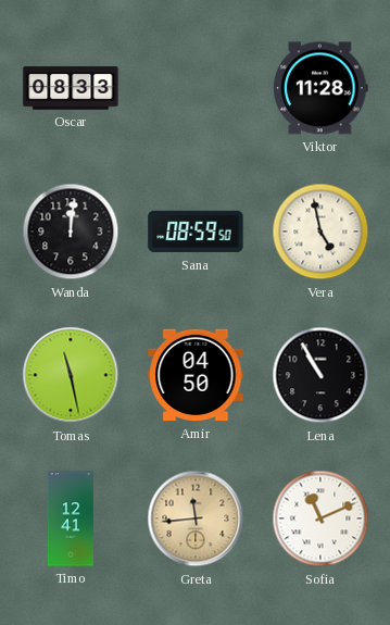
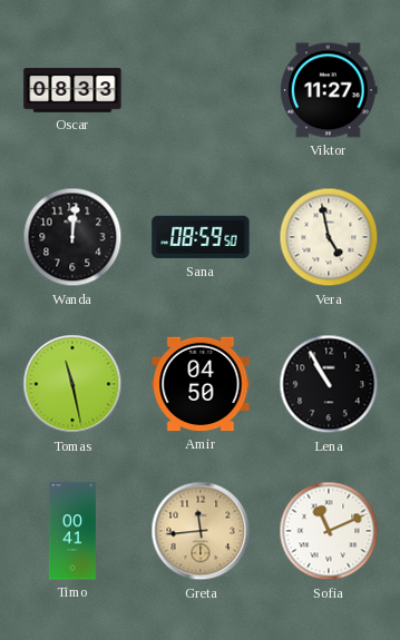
Viktor: 11:28 -> 11:27
Timo: 12:41 -> 00:41
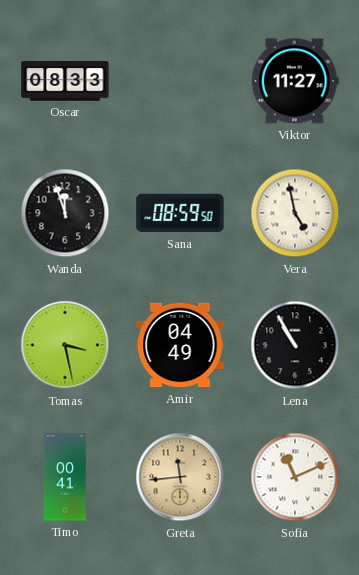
Wanda: 12:01 -> 11:57
Tomas: 11:28 -> 3:28
Amir: 04:50 -> 04:49
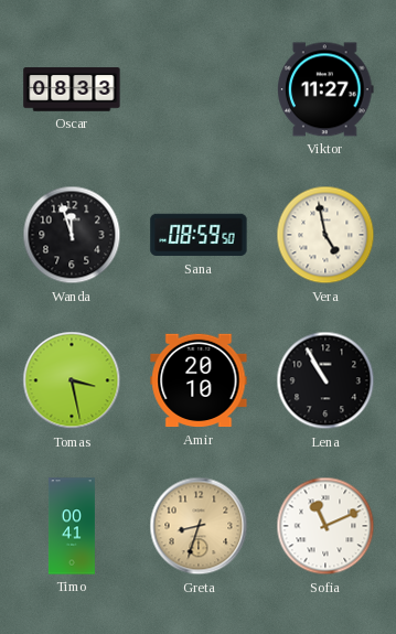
Amir: 04:49 -> 20:10
Greta: 11:44 -> 8:33
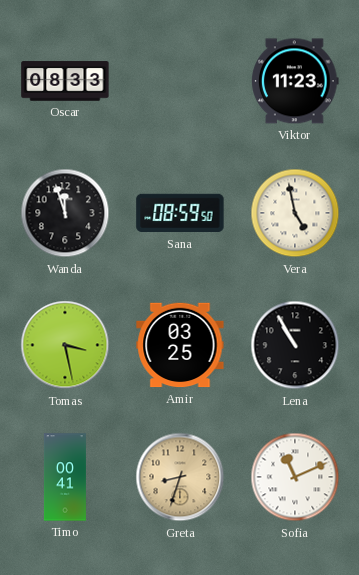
Viktor: 11:27 -> 11:23
Amir: 20:10 -> 03:25
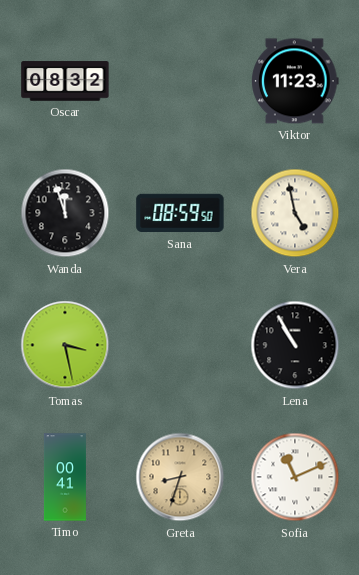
Oscar: 08:33 -> 08:32
Amir: 03:25 -> none
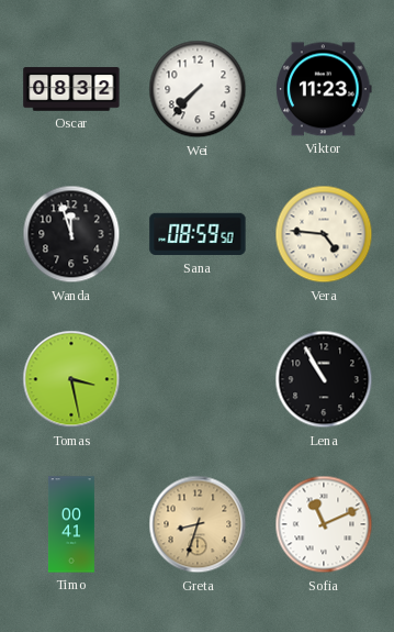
Wei: none -> 7:37
Vera: 4:58 -> 4:46
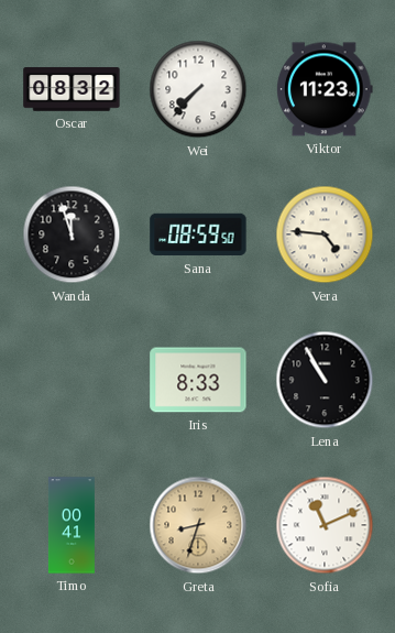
Tomas: 3:28 -> none
Iris: none -> 8:33
